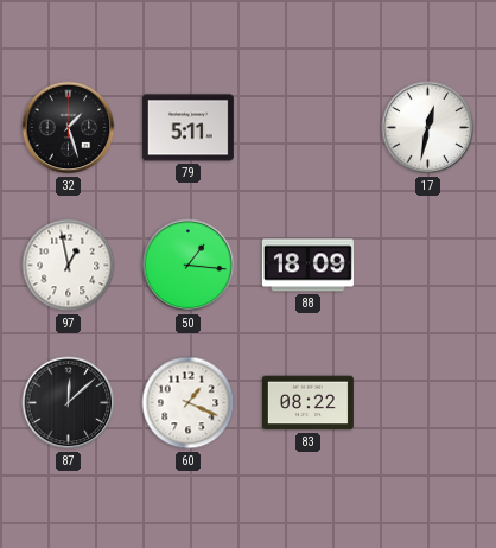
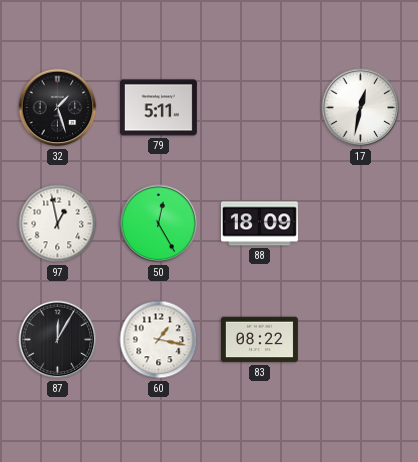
50: 1:16 -> 12:25
87: 12:08 -> 12:05
60: 1:19 -> 1:17
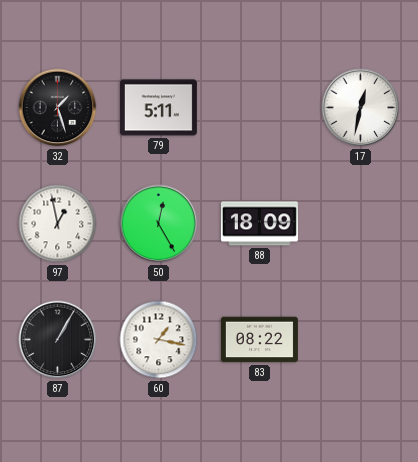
87: 12:05 -> 1:05
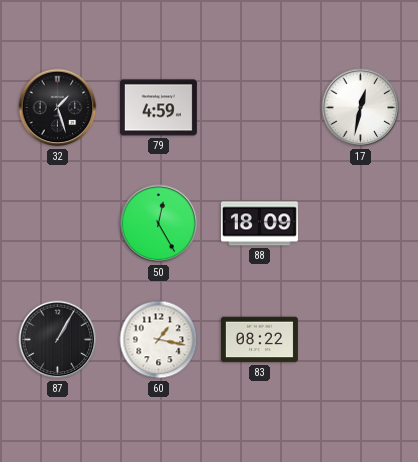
79: 5:11 -> 4:59
97: 12:58 -> none
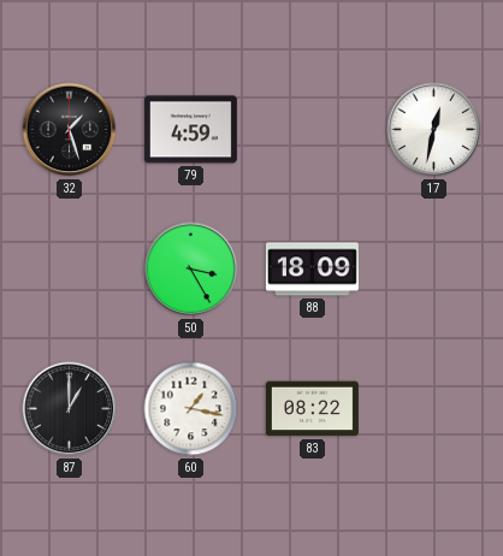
50: 12:25 -> 3:25
87: 1:05 -> 1:00
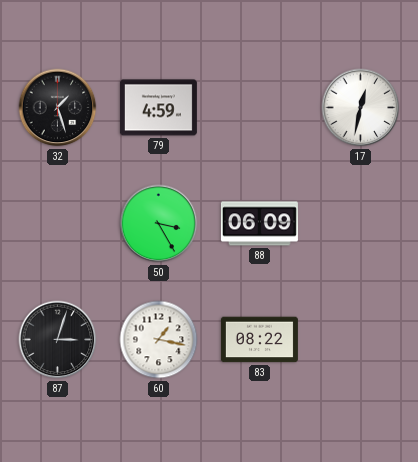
88: 18:09 -> 06:09
87: 1:00 -> 3:03
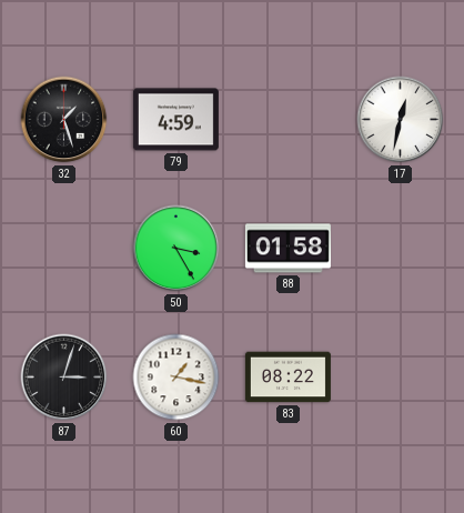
88: 06:09 -> 01:58
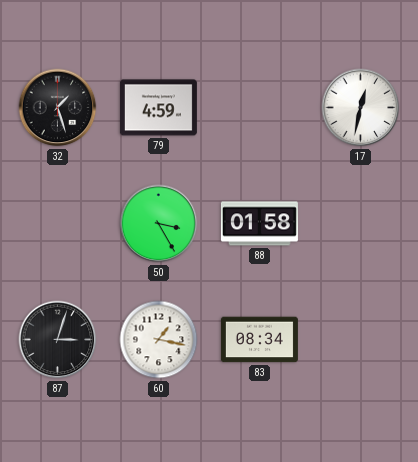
83: 08:22 -> 08:34
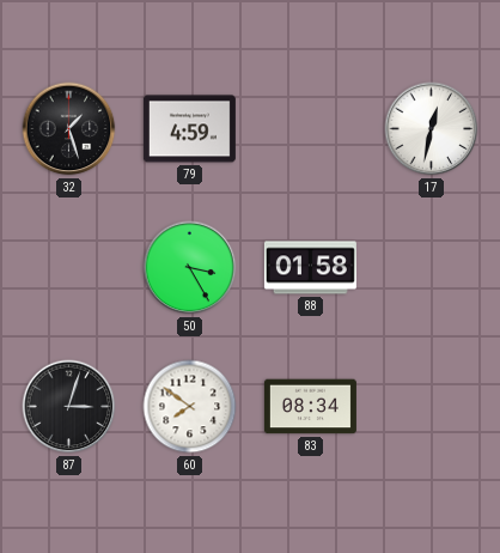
60: 1:17 -> 7:51
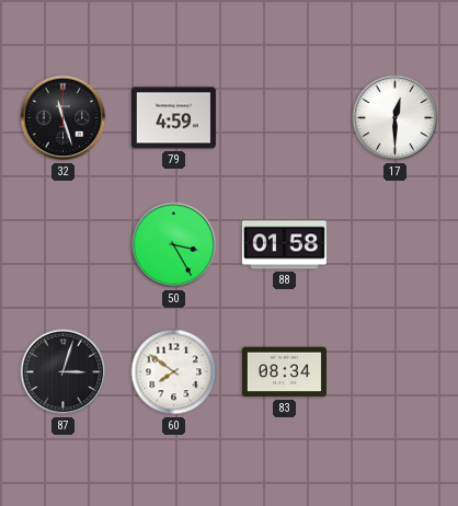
32: 1:27 -> 11:27
17: 12:32 -> 12:30
